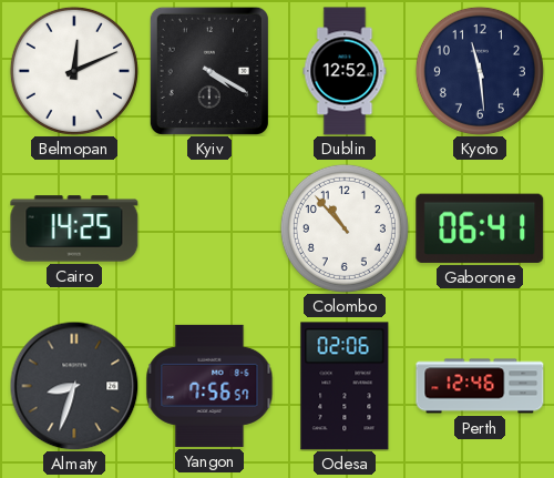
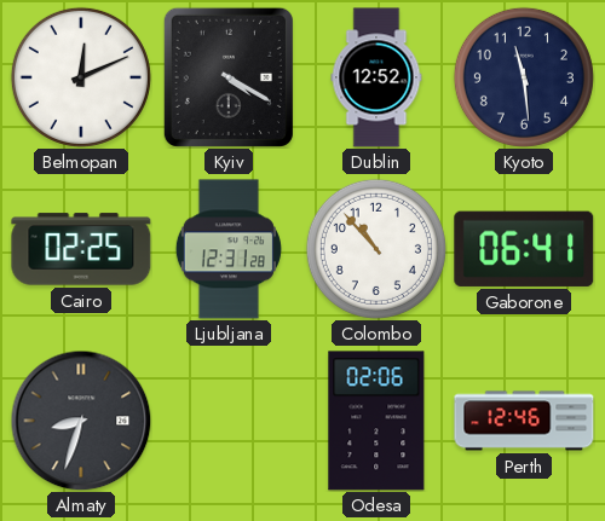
Cairo: 14:25 -> 02:25
Ljubljana: none -> 12:31
Yangon: 7:56 -> none
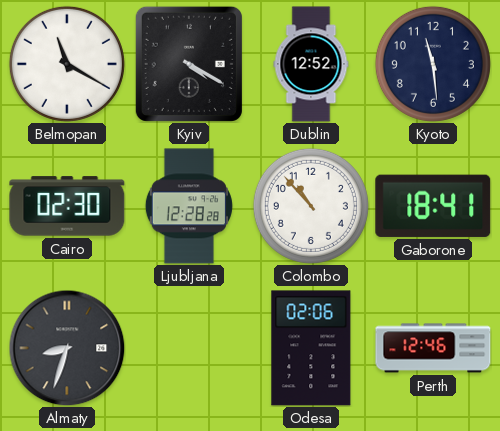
Belmopan: 12:11 -> 11:20
Cairo: 02:25 -> 02:30
Ljubljana: 12:31 -> 12:28
Gaborone: 06:41 -> 18:41
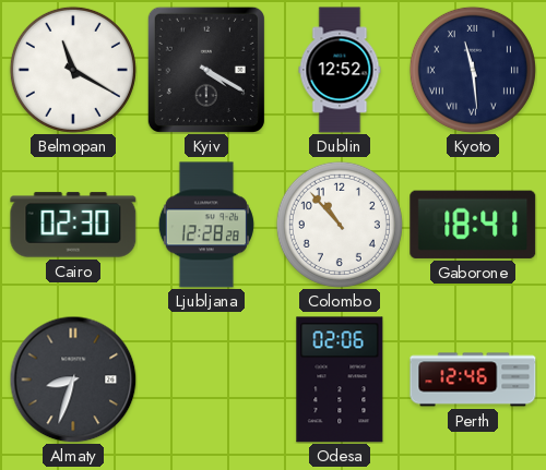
Kyoto numerals: Arabic -> Roman
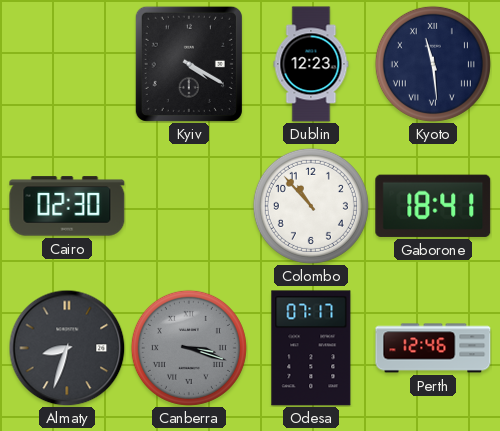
Belmopan: 11:20 -> none
Dublin: 12:52 -> 12:23
Ljubljana: 12:28 -> none
Canberra: none -> 3:18
Odesa: 02:06 -> 07:17
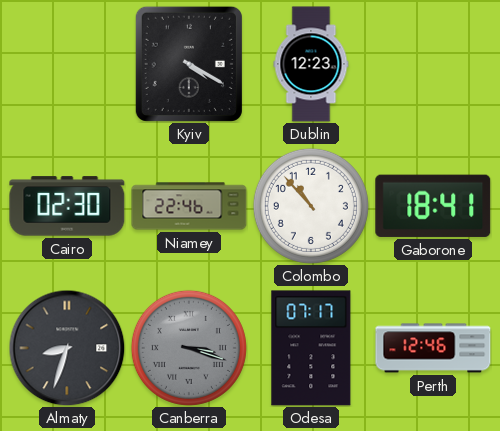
Kyoto: 11:29 -> none
Niamey: none -> 22:46
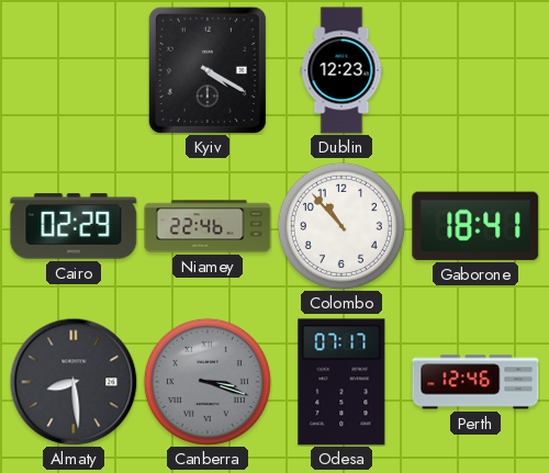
Cairo: 02:30 -> 02:29
Almaty: 8:33 -> 8:29
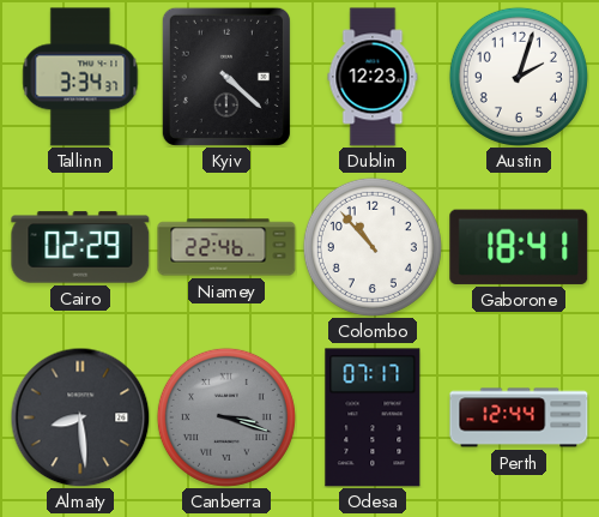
Tallinn: none -> 3:34
Kyiv: 4:20 -> 4:22
Austin: none -> 2:03
Perth: 12:46 -> 12:44
